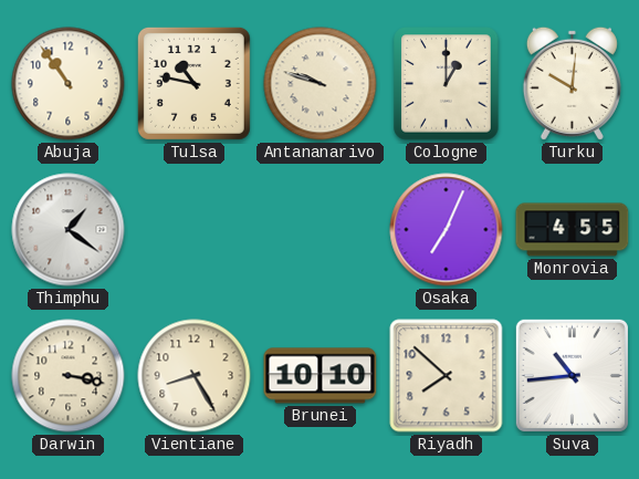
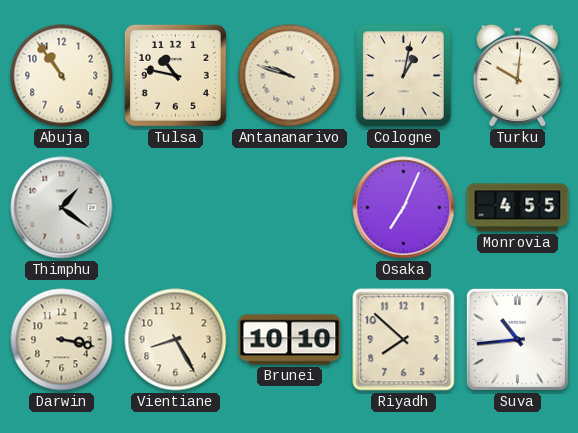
Cologne: 1:00 -> 1:02
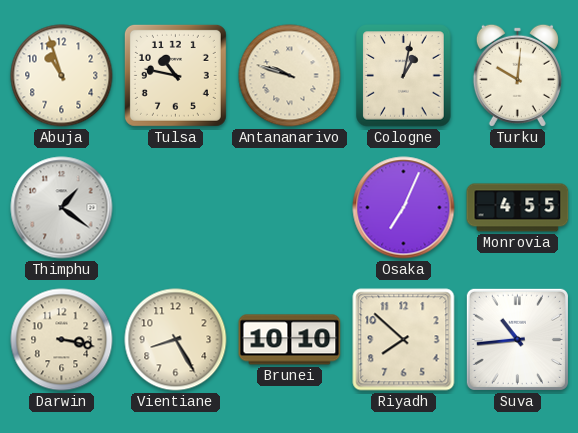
Abuja: 10:54 -> 10:57
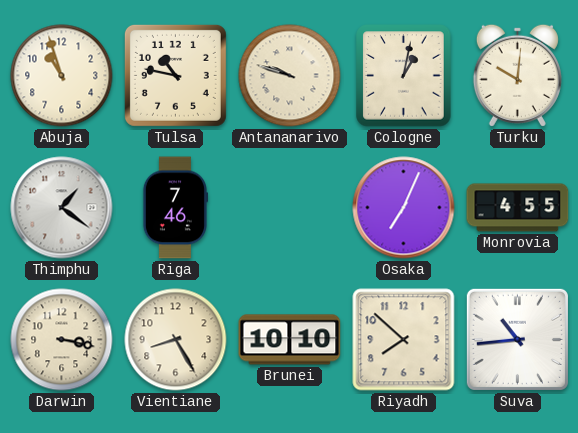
Riga: none -> 7:46
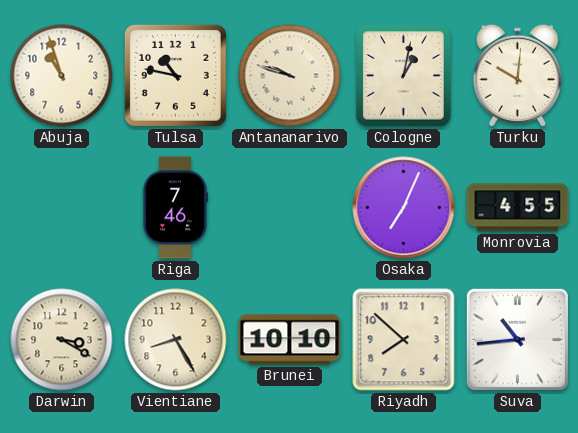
Thimphu: 1:21 -> none
Darwin: 3:17 -> 3:20
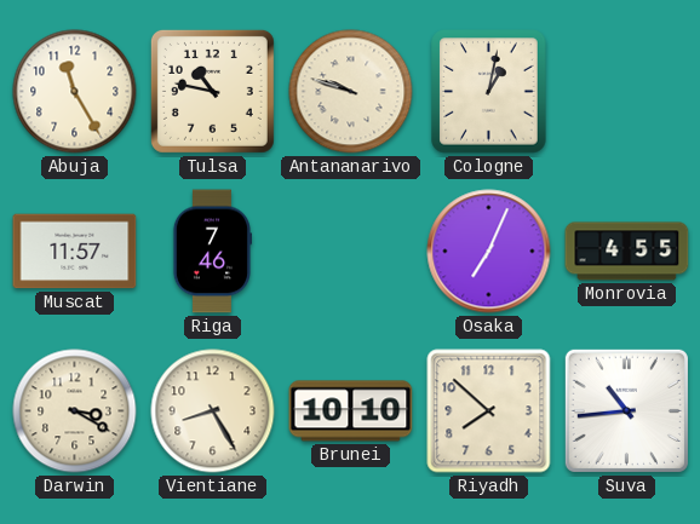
Abuja: 10:57 -> 11:25
Turku: 10:01 -> none
Muscat: none -> 11:57
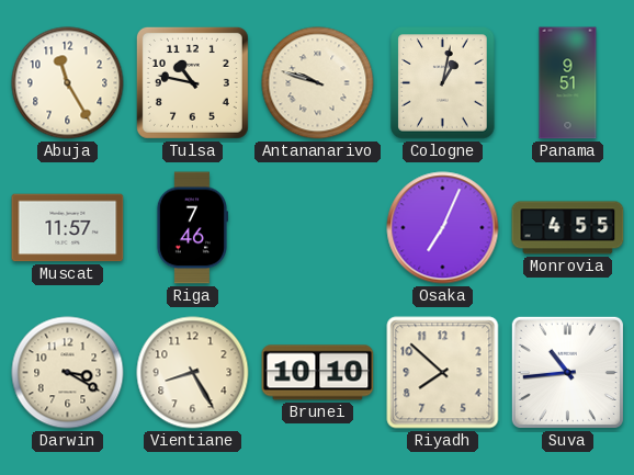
Panama: none -> 9:51
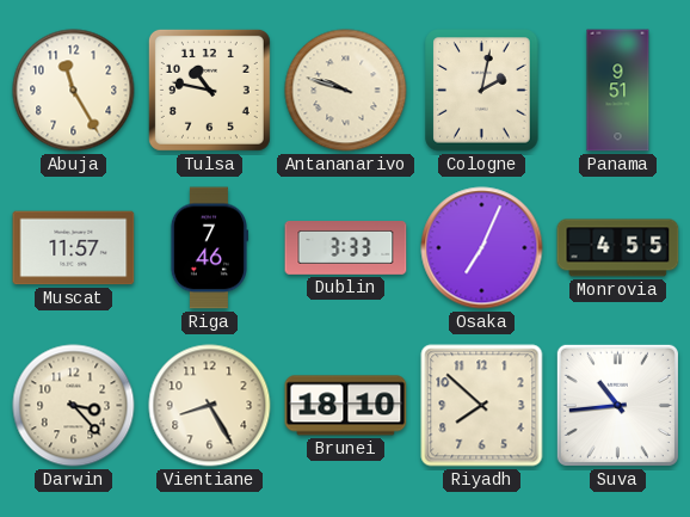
Cologne: 1:02 -> 2:02
Dublin: none -> 3:33
Darwin: 3:20 -> 3:23
Brunei: 10:10 -> 18:10
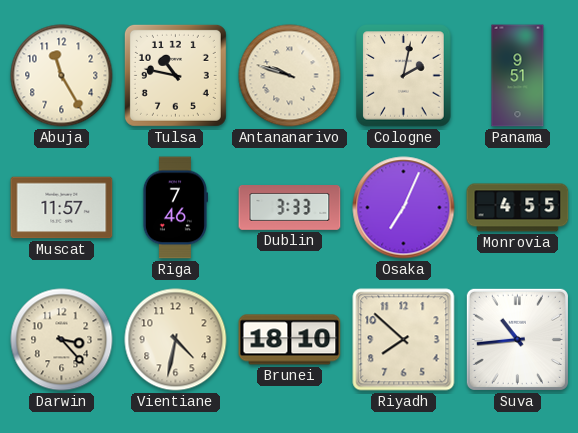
Vientiane: 8:25 -> 4:32
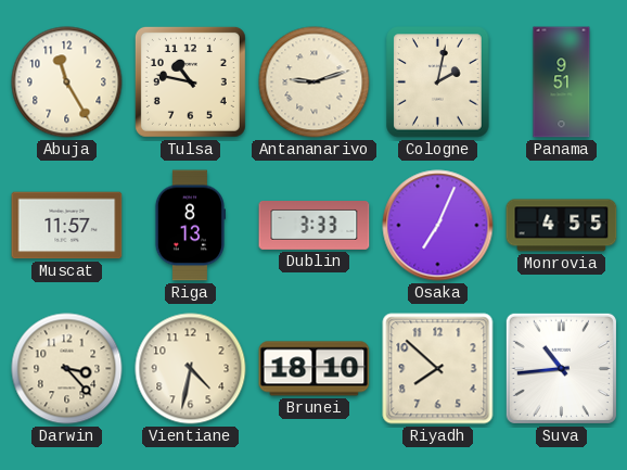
Antananarivo: 9:48 -> 9:12
Riga: 7:46 -> 8:13
